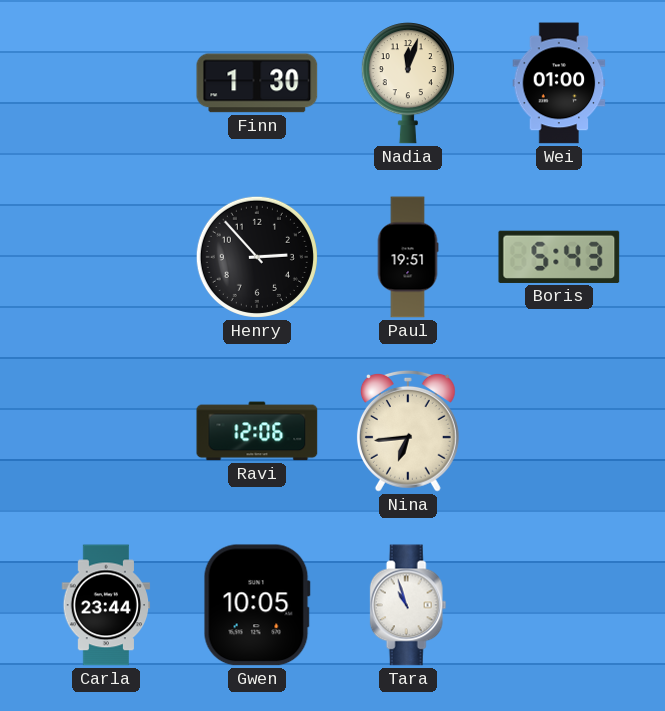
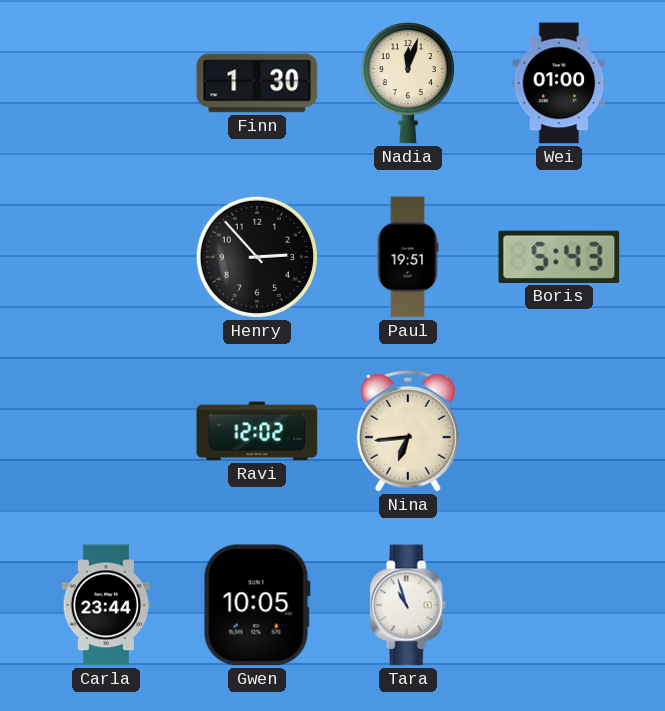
Ravi: 12:06 -> 12:02
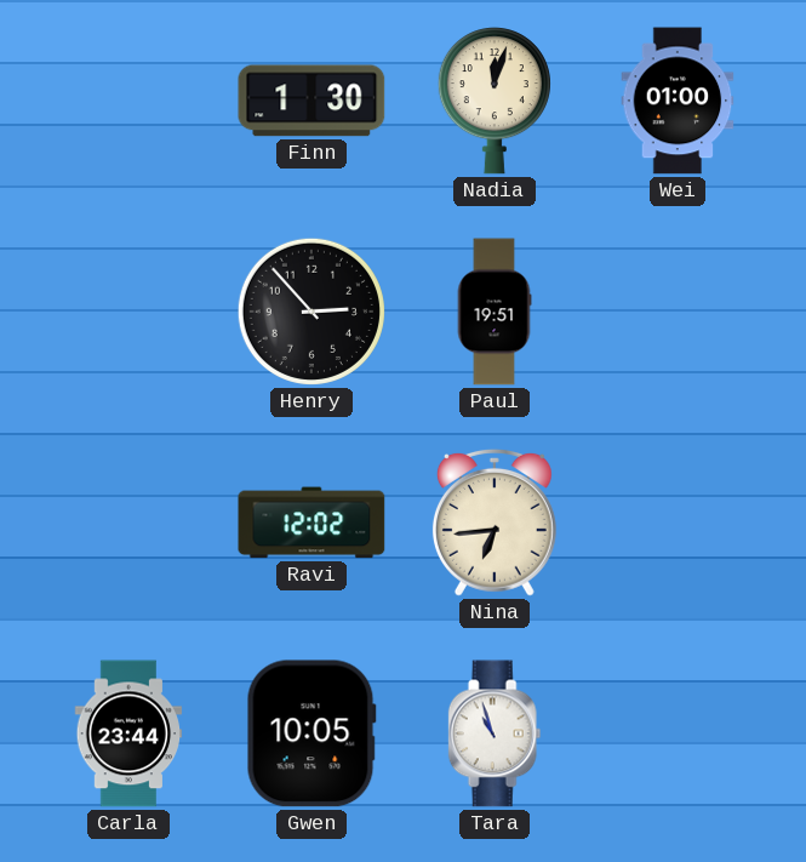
Boris: 5:43 -> none
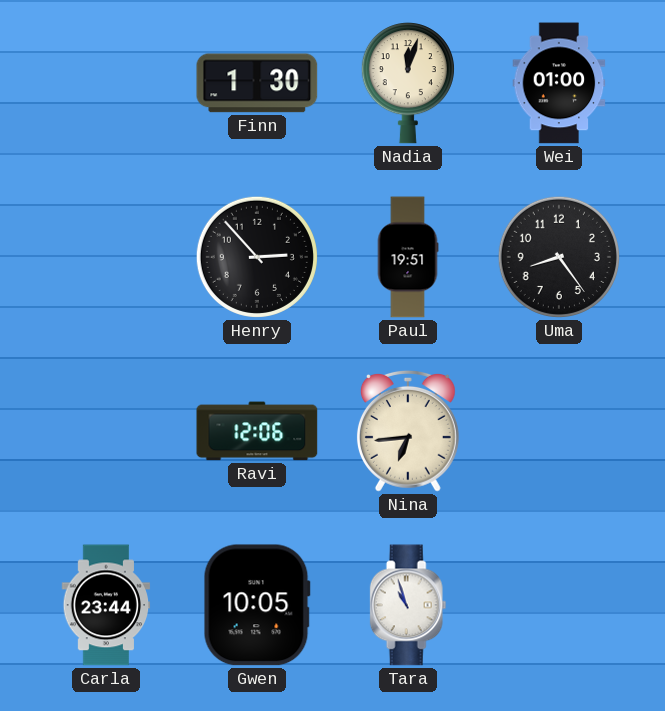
Uma: none -> 8:24
Ravi: 12:02 -> 12:06
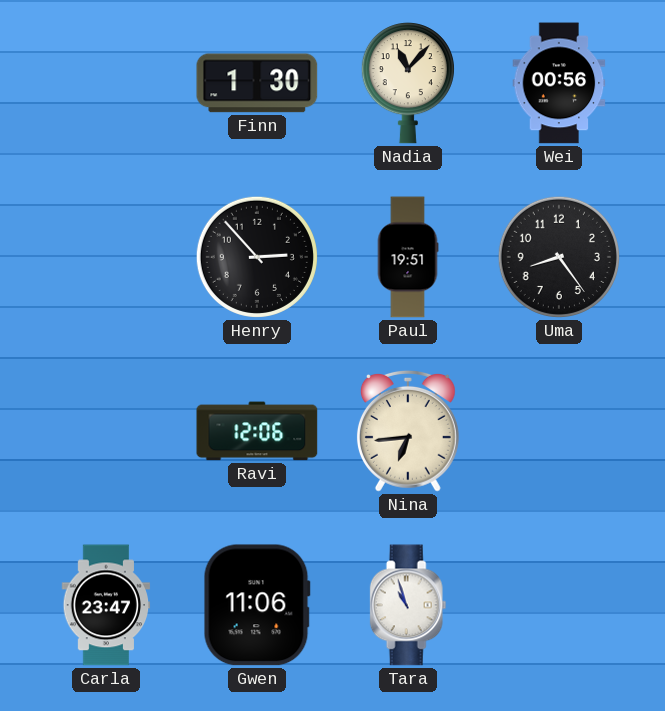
Nadia: 12:03 -> 11:07
Wei: 01:00 -> 00:56
Carla: 23:44 -> 23:47
Gwen: 10:05 -> 11:06
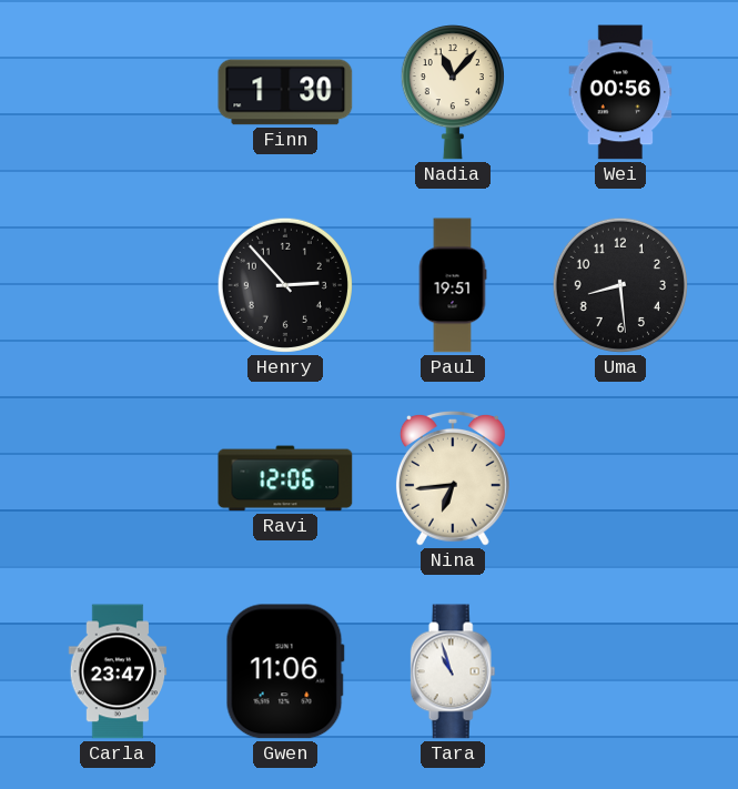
Uma: 8:24 -> 8:29
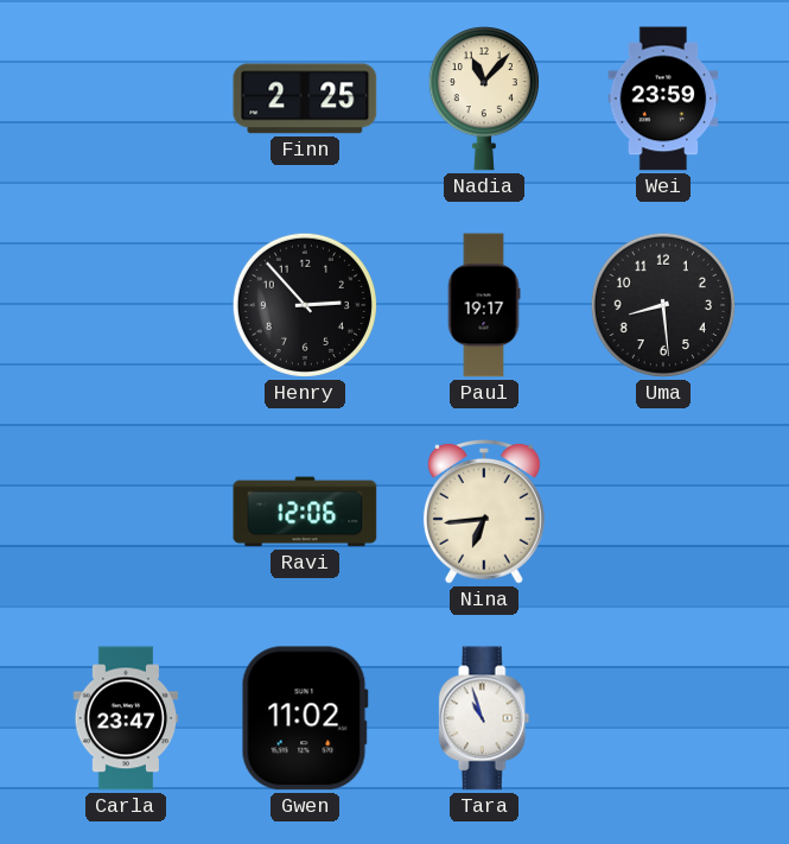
Finn: 1:30 -> 2:25
Wei: 00:56 -> 23:59
Paul: 19:51 -> 19:17
Gwen: 11:06 -> 11:02
